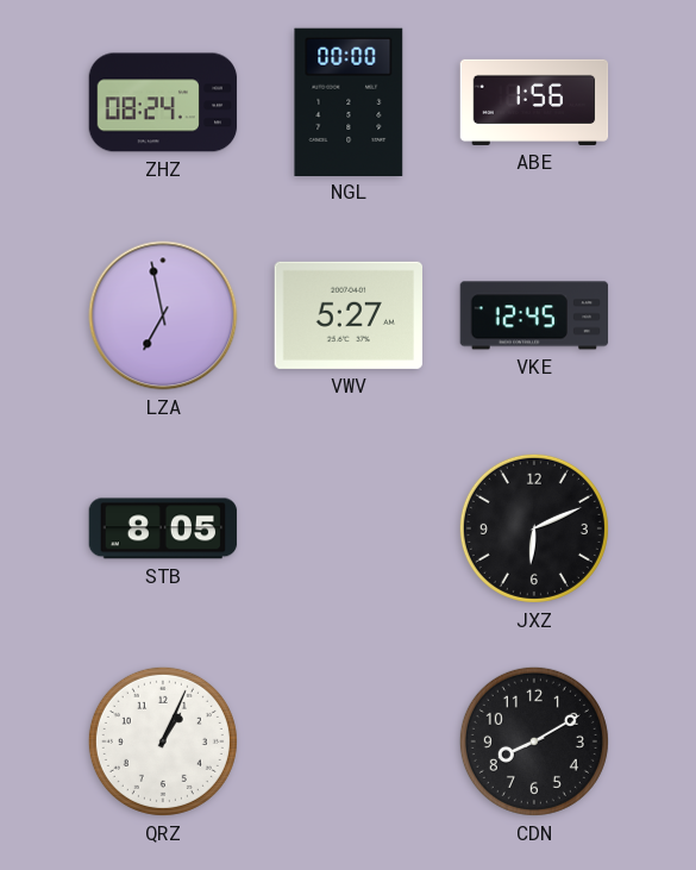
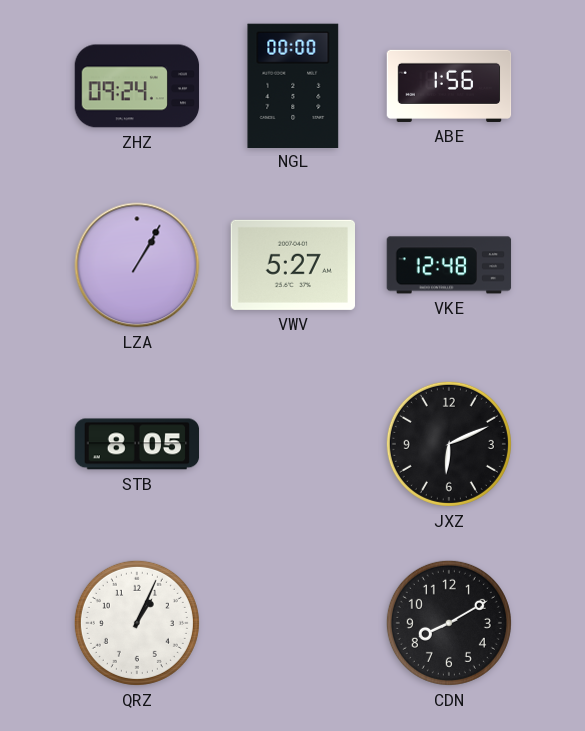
ZHZ: 08:24 -> 09:24
LZA: 6:58 -> 1:05
VKE: 12:45 -> 12:48
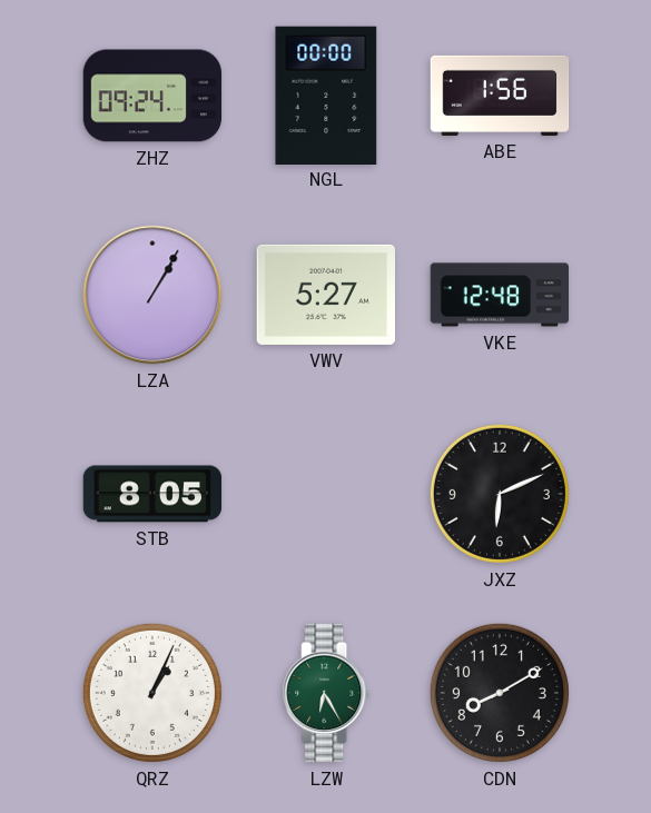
LZW: none -> 6:25
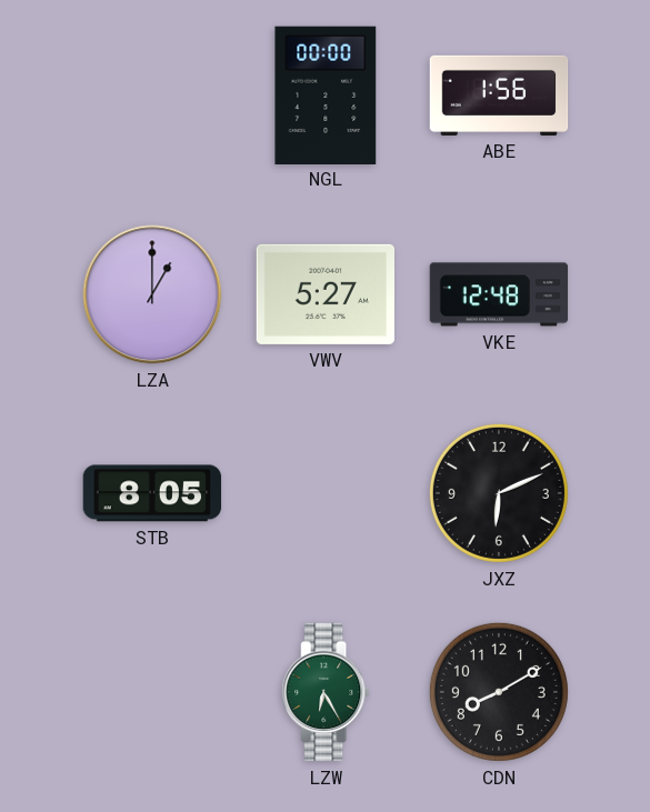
ZHZ: 09:24 -> none
LZA: 1:05 -> 1:00
QRZ: 1:04 -> none
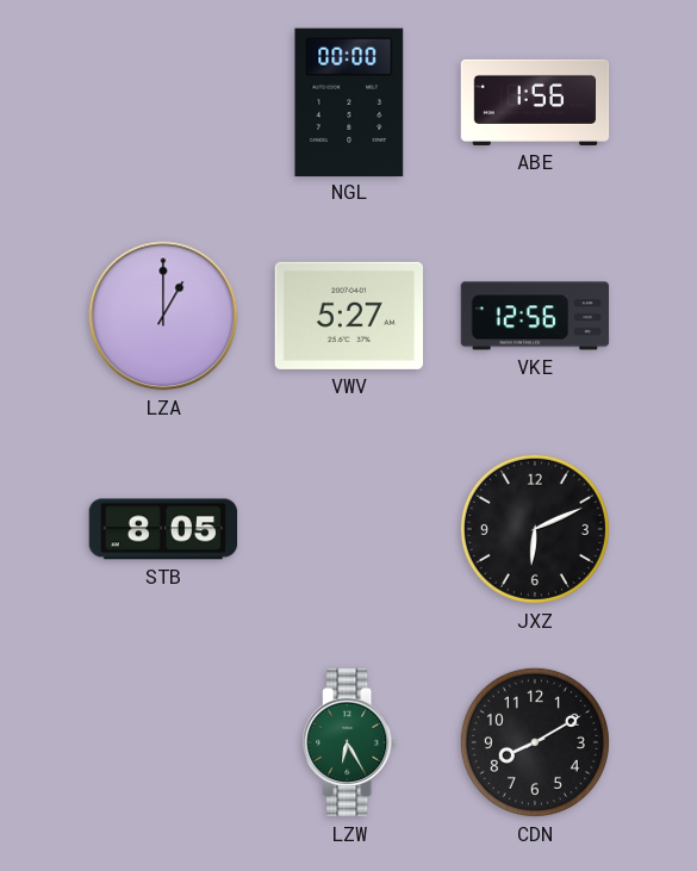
VKE: 12:48 -> 12:56
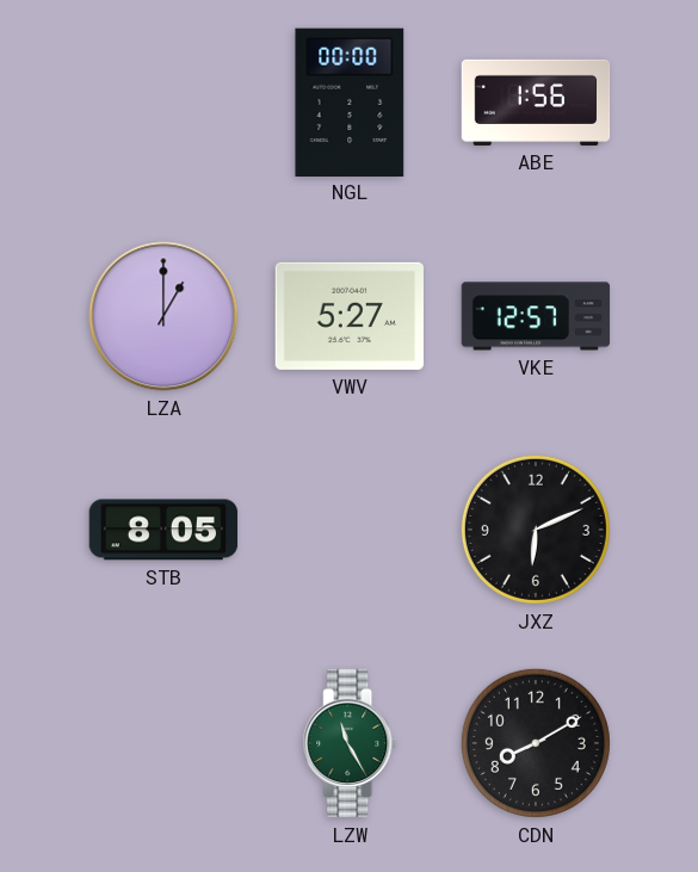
VKE: 12:56 -> 12:57
LZW: 6:25 -> 11:25
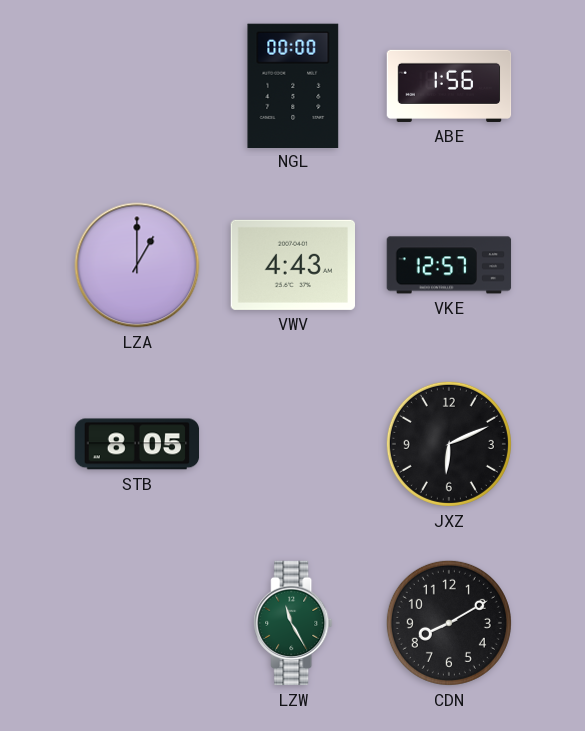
VWV: 5:27 -> 4:43
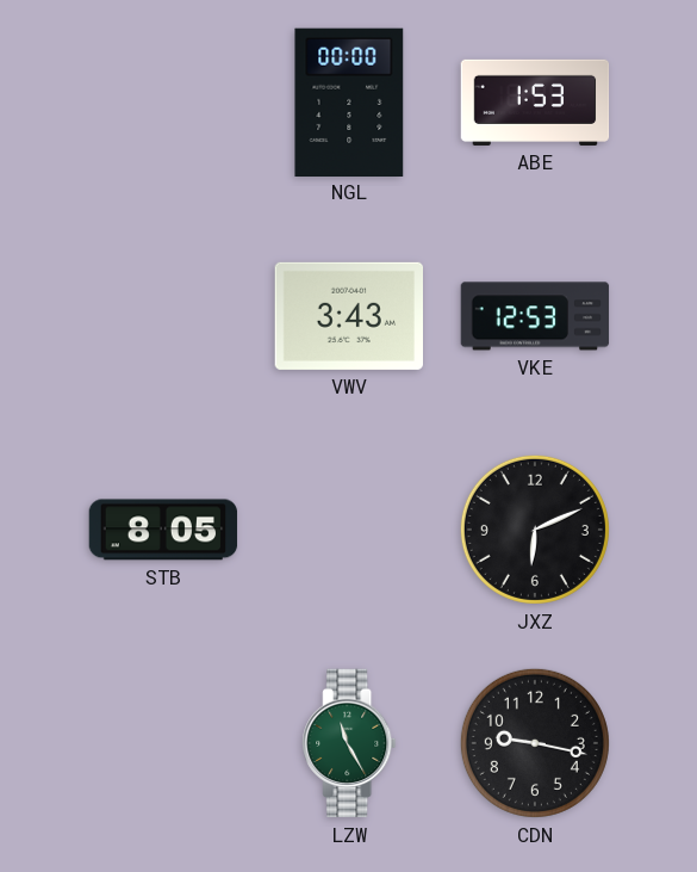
ABE: 1:56 -> 1:53
LZA: 1:00 -> none
VWV: 4:43 -> 3:43
VKE: 12:57 -> 12:53
CDN: 8:10 -> 9:17
